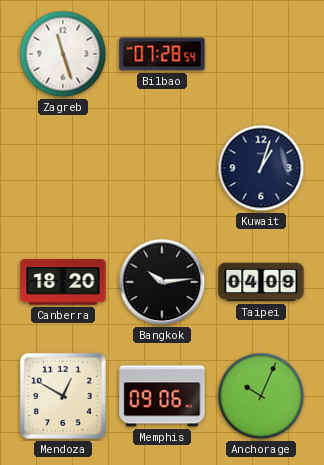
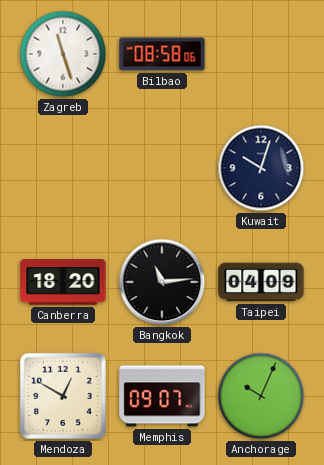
Bilbao: 07:28 -> 08:58
Kuwait: 1:03 -> 10:03
Bangkok: 10:14 -> 11:14
Memphis: 09:06 -> 09:07
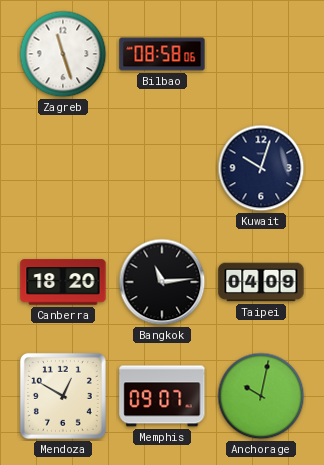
Anchorage: 10:04 -> 10:02
